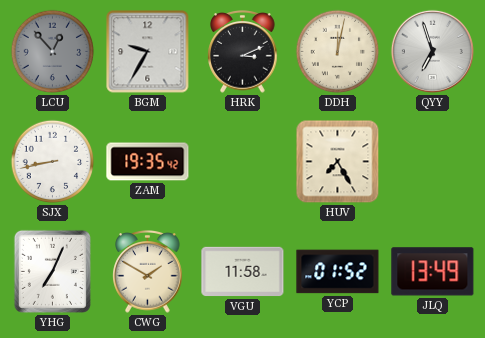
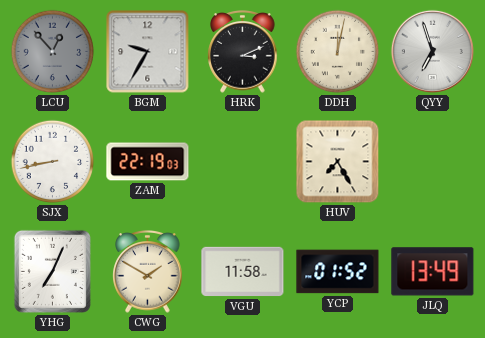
ZAM: 19:35 -> 22:19
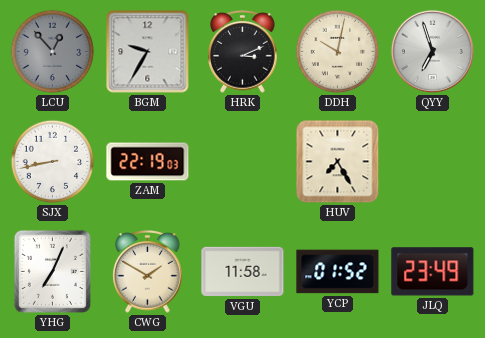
DDH: 12:02 -> 10:02
JLQ: 13:49 -> 23:49
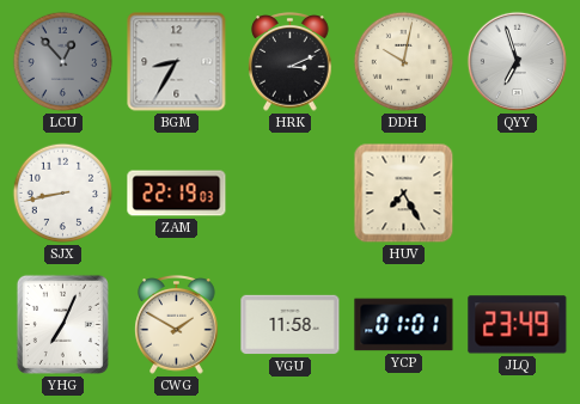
BGM: 9:35 -> 8:35
YCP: 01:52 -> 01:01
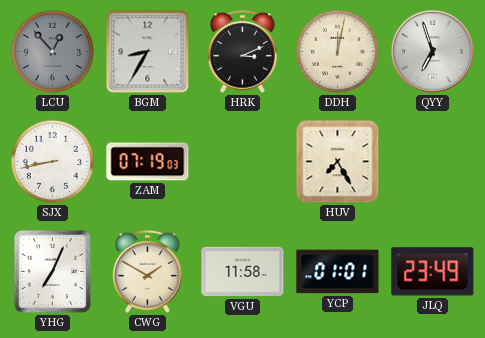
DDH: 10:02 -> 12:02
ZAM: 22:19 -> 07:19
